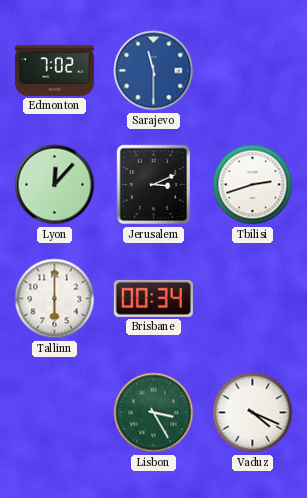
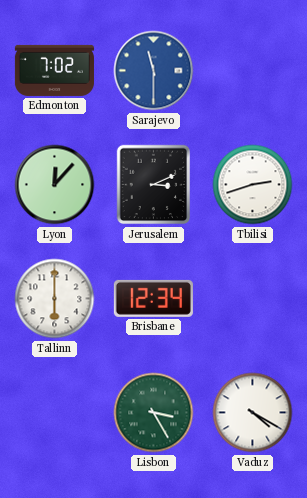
Brisbane: 00:34 -> 12:34
Vaduz: 4:19 -> 4:20
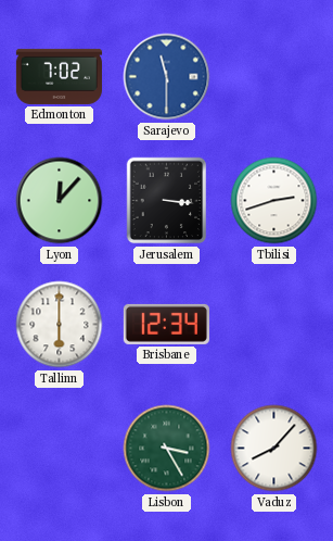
Jerusalem: 3:11 -> 3:16
Vaduz: 4:20 -> 8:07
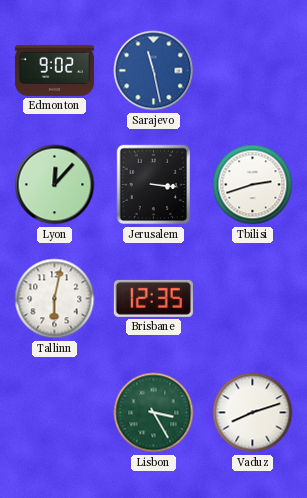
Edmonton: 7:02 -> 9:02
Sarajevo: 11:30 -> 11:28
Tallinn: 6:00 -> 6:02
Brisbane: 12:34 -> 12:35
Vaduz: 8:07 -> 8:12
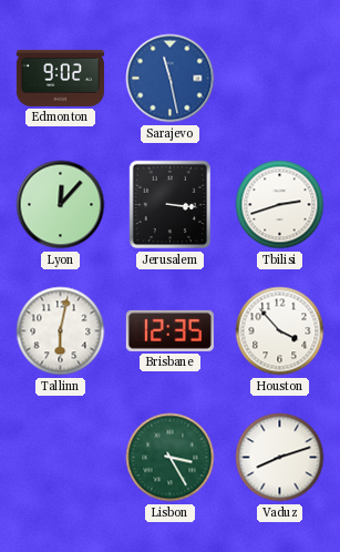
Houston: none -> 3:53
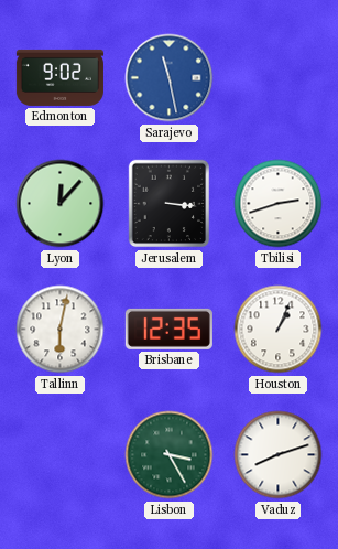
Houston: 3:53 -> 1:04
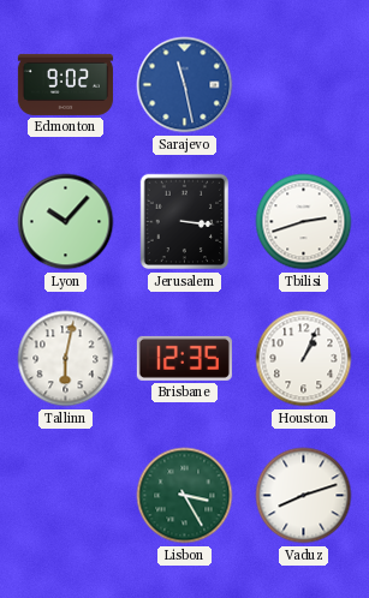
Lyon: 12:07 -> 10:07
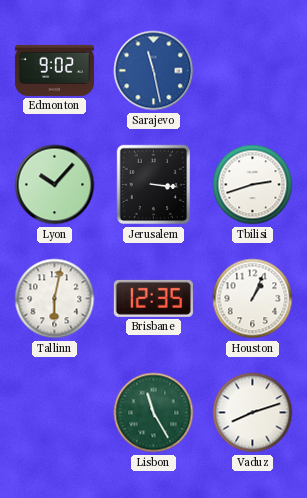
Lisbon: 3:25 -> 11:25
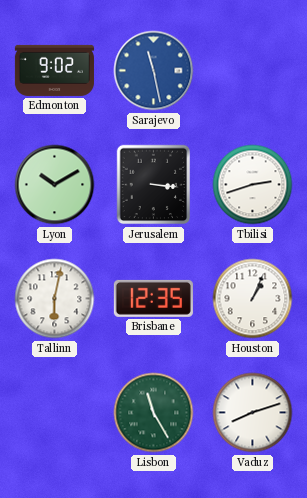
Lyon: 10:07 -> 10:10
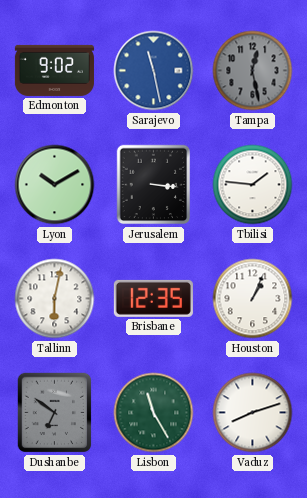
Tampa: none -> 12:28
Tbilisi: 2:42 -> 1:46
Dushanbe: none -> 6:51
